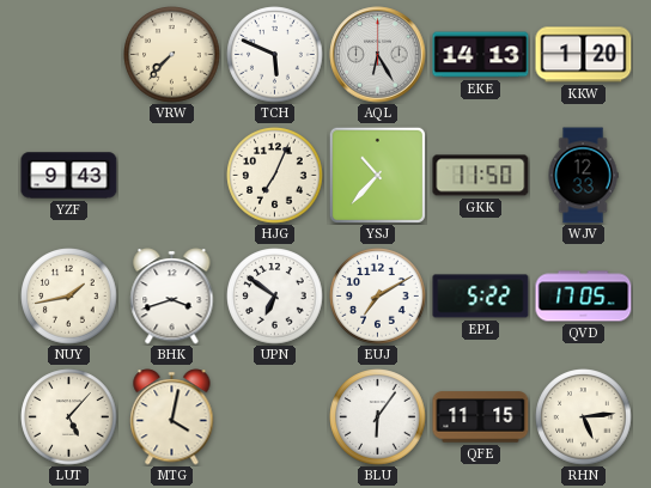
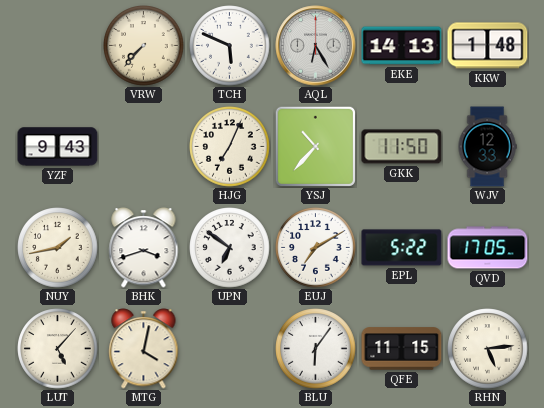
KKW: 1:20 -> 1:48
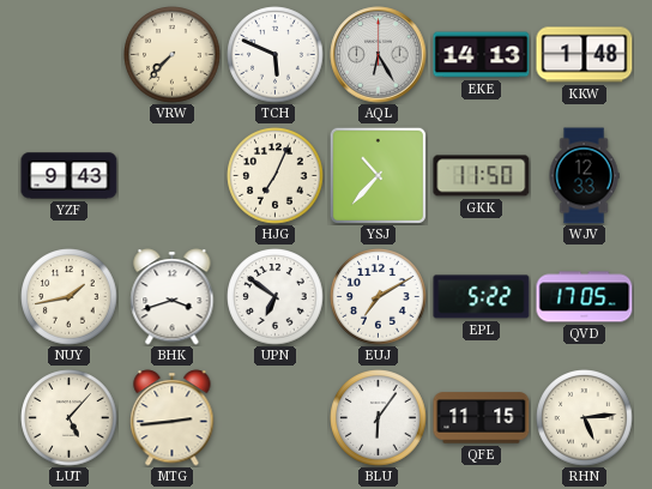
MTG: 4:02 -> 2:44
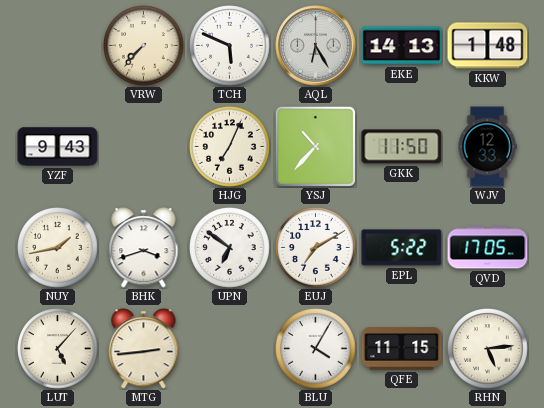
BLU: 6:06 -> 4:05
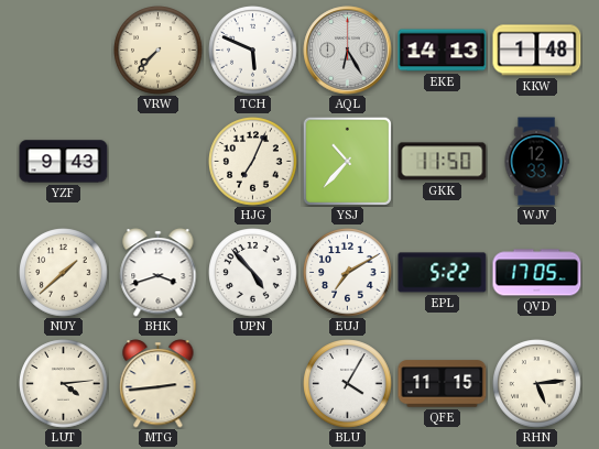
NUY: 1:43 -> 1:38
UPN: 6:51 -> 4:53
LUT: 5:07 -> 4:14
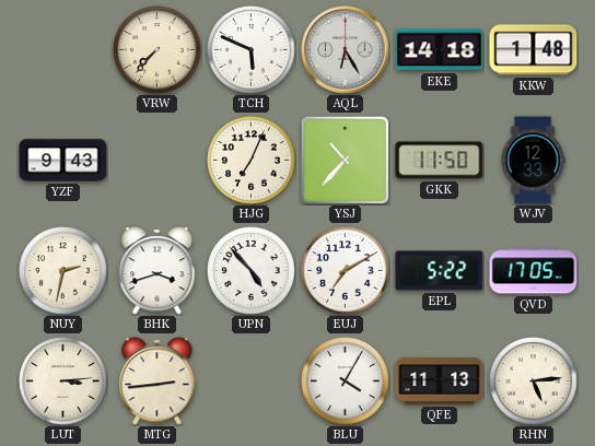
EKE: 14:13 -> 14:18
NUY: 1:38 -> 2:32
LUT: 4:14 -> 3:14
QFE: 11:15 -> 11:13
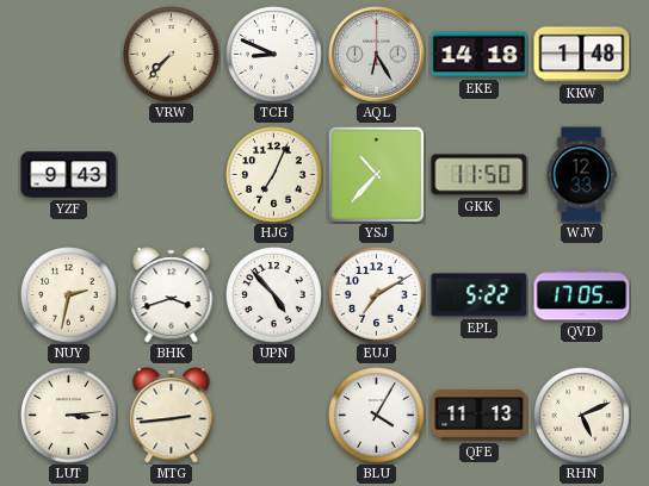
TCH: 5:49 -> 8:49
RHN: 5:14 -> 5:11
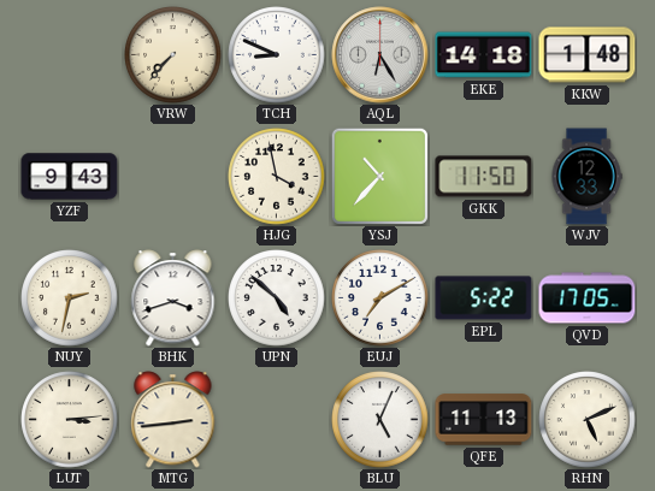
HJG: 7:04 -> 3:58
UPN: 4:53 -> 4:52
BLU: 4:05 -> 5:04
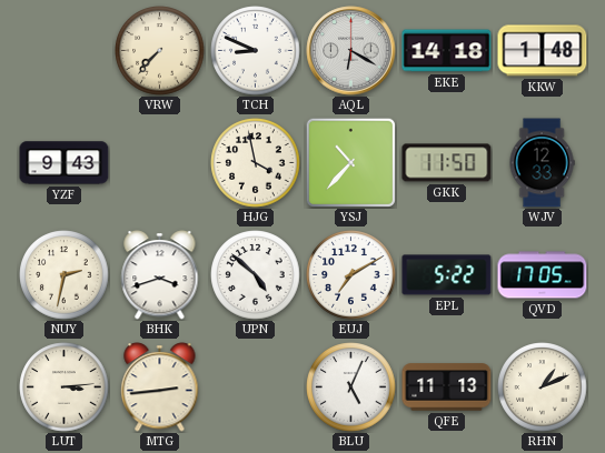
AQL: 6:25 -> 6:20
RHN: 5:11 -> 1:11
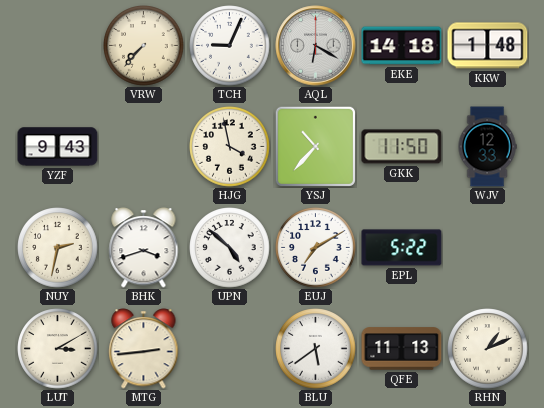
TCH: 8:49 -> 9:04
QVD: 17:05 -> none
LUT: 3:14 -> 3:10
BLU: 5:04 -> 5:39
